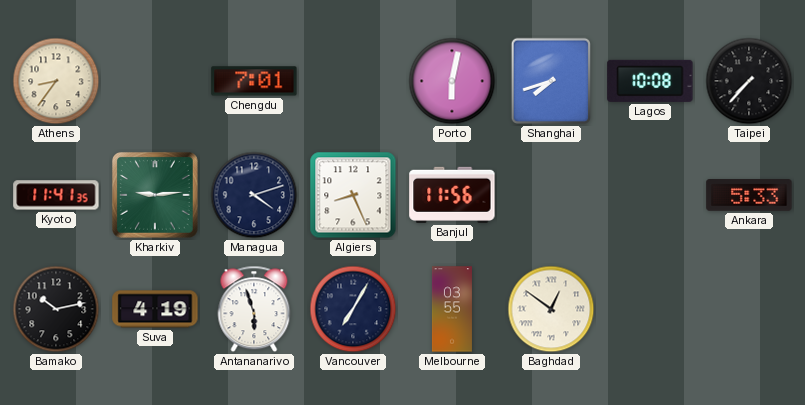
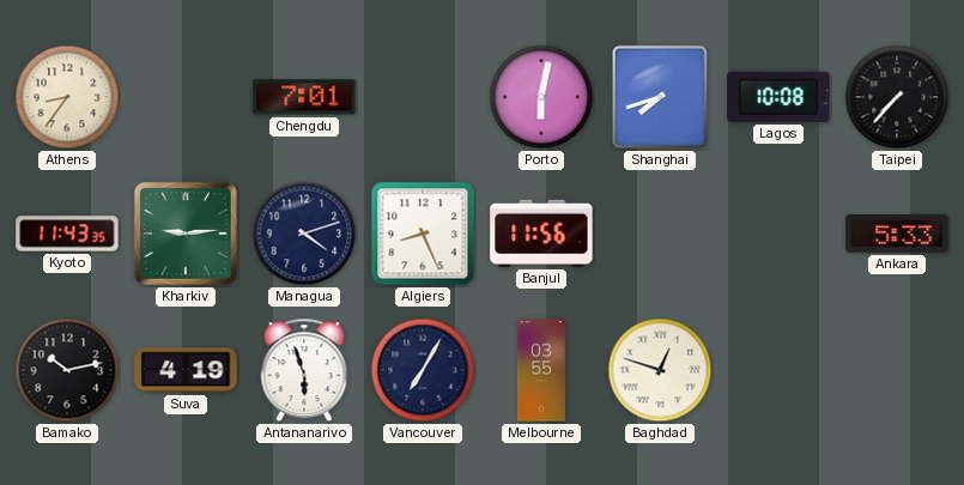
Kyoto: 11:41 -> 11:43
Baghdad: 12:51 -> 12:48
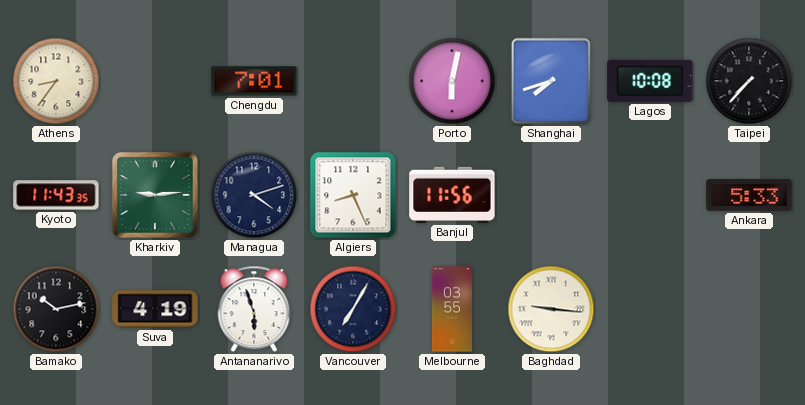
Baghdad: 12:48 -> 9:16
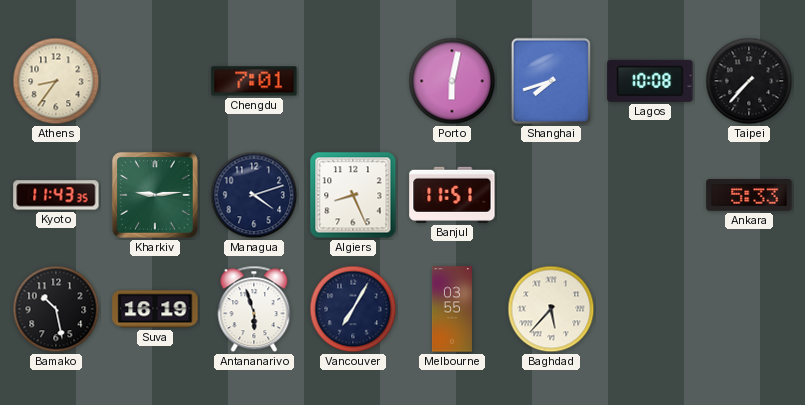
Banjul: 11:56 -> 11:51
Bamako: 10:13 -> 10:28
Suva: 4:19 -> 16:19
Baghdad: 9:16 -> 5:37
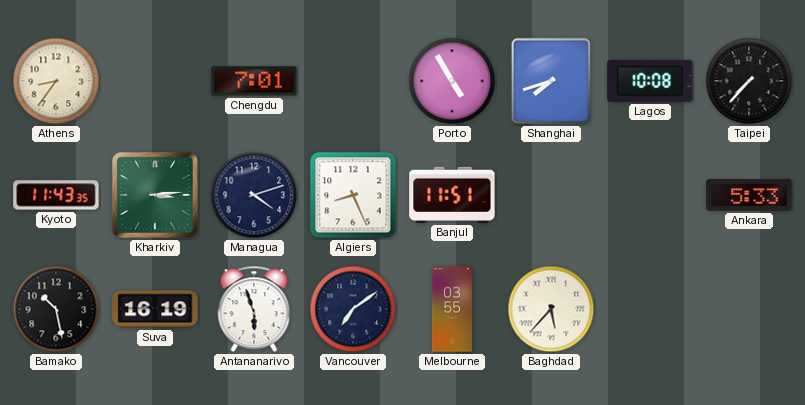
Porto: 6:02 -> 4:55
Kharkiv: 9:14 -> 3:14
Vancouver: 7:05 -> 7:09
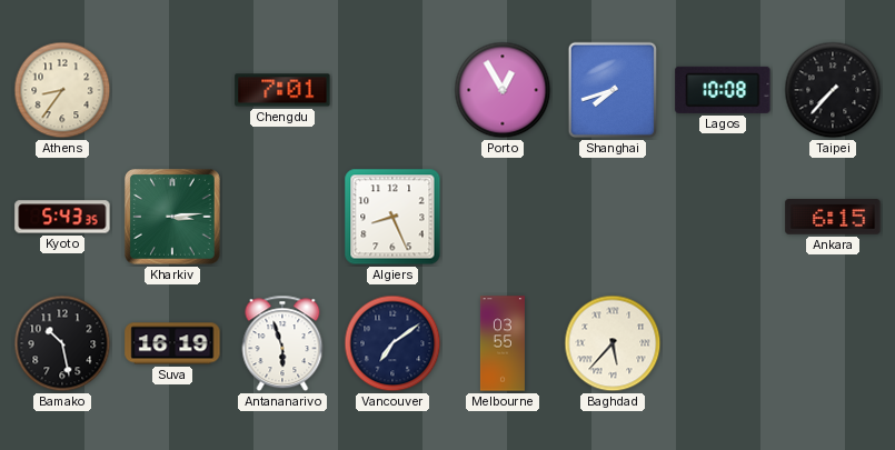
Porto: 4:55 -> 12:55
Kyoto: 11:43 -> 5:43
Managua: 4:12 -> none
Banjul: 11:51 -> none
Ankara: 5:33 -> 6:15
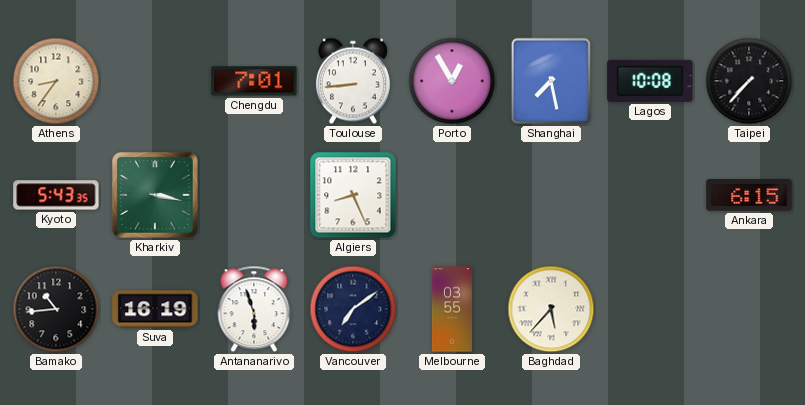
Toulouse: none -> 8:44
Shanghai: 7:42 -> 7:28
Kharkiv: 3:14 -> 3:17
Bamako: 10:28 -> 10:44
